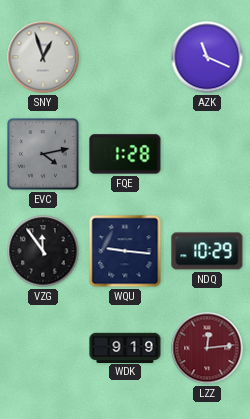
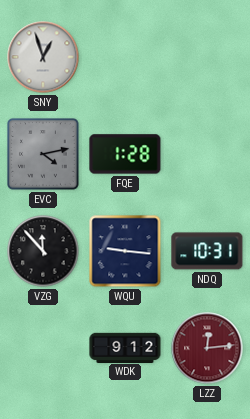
AZK: 11:19 -> none
VZG: 11:54 -> 11:53
NDQ: 10:29 -> 10:31
WDK: 9:19 -> 9:12
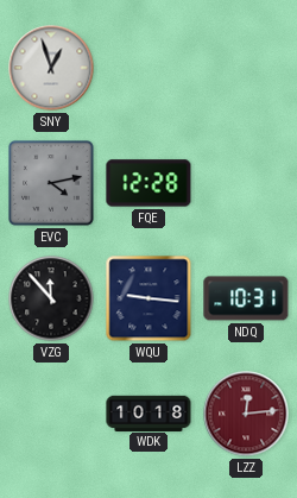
FQE: 1:28 -> 12:28
WDK: 9:12 -> 10:18
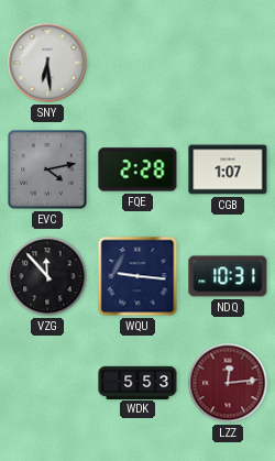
SNY: 12:57 -> 6:29
FQE: 12:28 -> 2:28
CGB: none -> 1:07
WDK: 10:18 -> 5:53
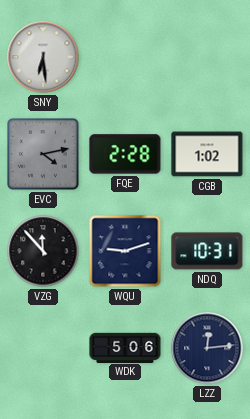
CGB: 1:07 -> 1:02
WQU: 9:16 -> 9:12
WDK: 5:53 -> 5:06
LZZ dial: burgundy -> navy
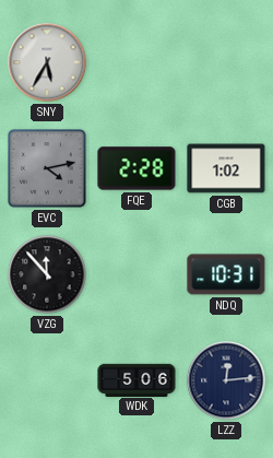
SNY: 6:29 -> 5:35
WQU: 9:12 -> none
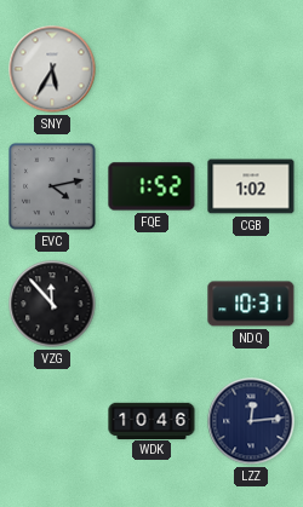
FQE: 2:28 -> 1:52
WDK: 5:06 -> 10:46
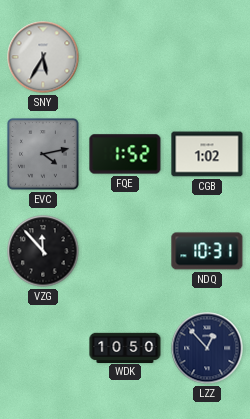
WDK: 10:46 -> 10:50
LZZ: 12:14 -> 12:53
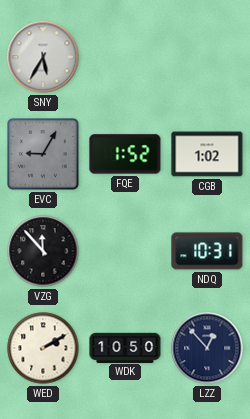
EVC: 4:13 -> 9:05
WED: none -> 2:10
